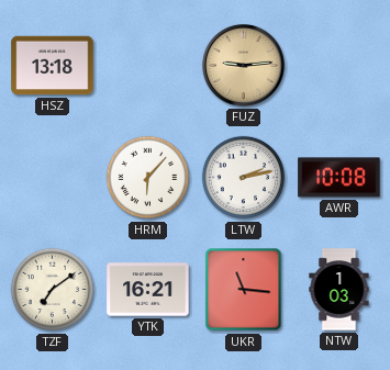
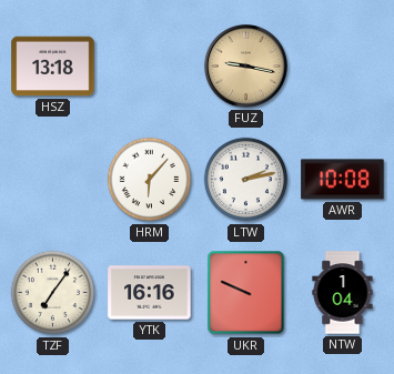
FUZ: 9:14 -> 9:17
TZF: 7:09 -> 7:06
YTK: 16:21 -> 16:16
UKR: 11:16 -> 9:49
NTW: 1:03 -> 1:04
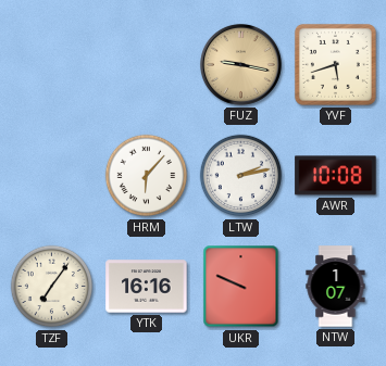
HSZ: 13:18 -> none
YVF: none -> 5:42
NTW: 1:04 -> 1:07
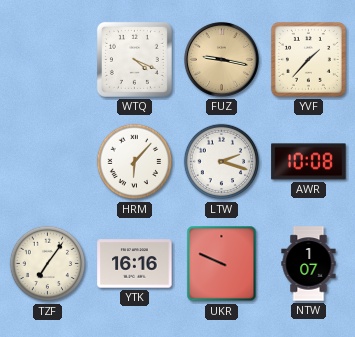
WTQ: none -> 4:19
YVF: 5:42 -> 1:37
LTW: 2:13 -> 2:18
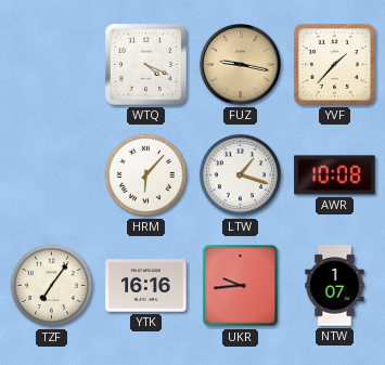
LTW: 2:18 -> 1:18
UKR: 9:49 -> 9:44
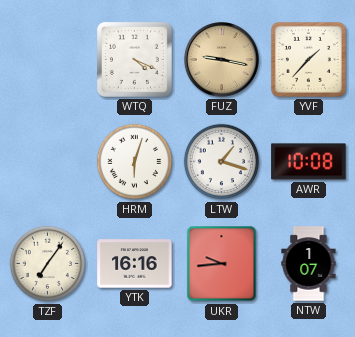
HRM: 6:07 -> 6:03
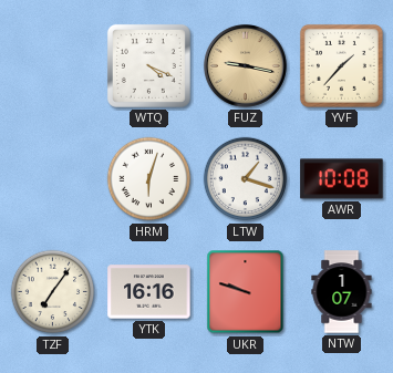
UKR: 9:44 -> 9:48
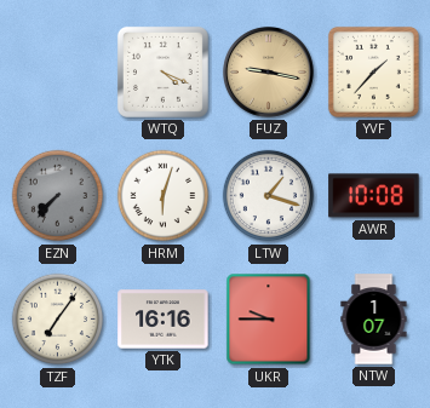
EZN: none -> 7:37
UKR: 9:48 -> 9:45
